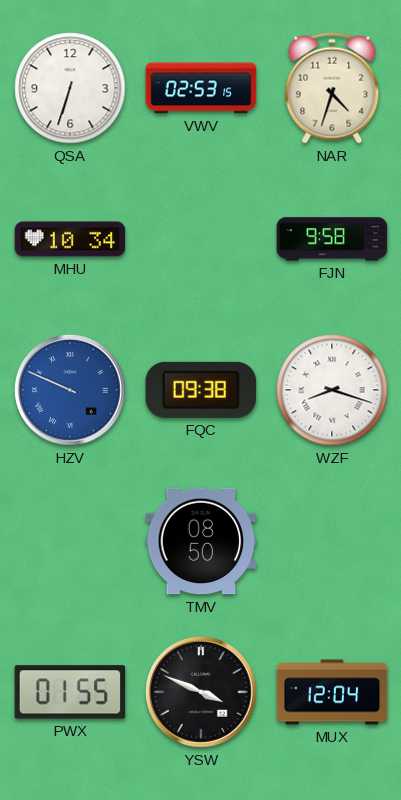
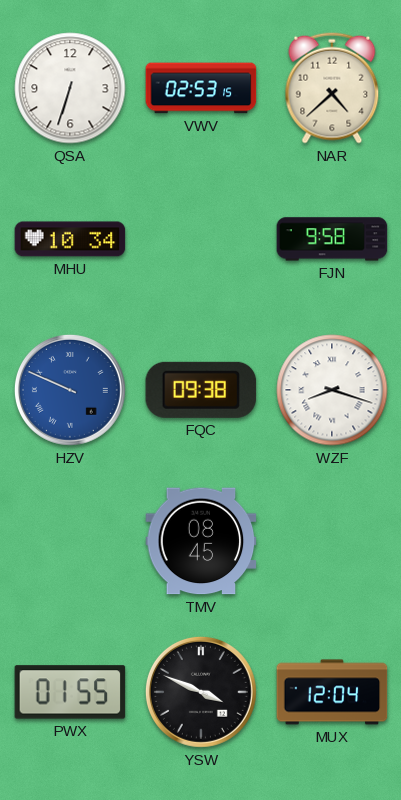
NAR: 4:33 -> 4:38
TMV: 08:50 -> 08:45
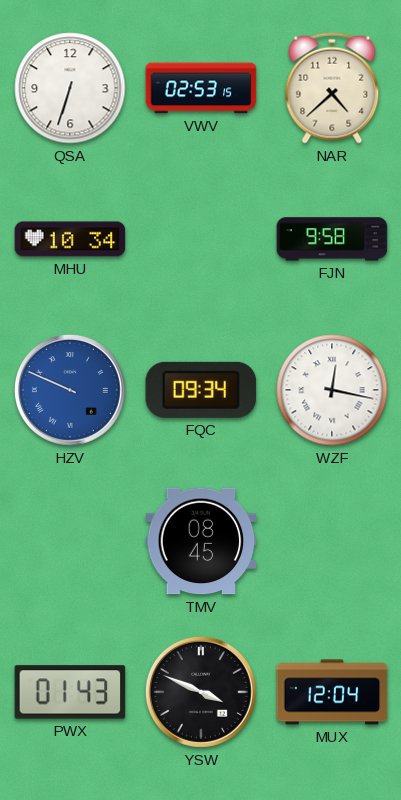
FQC: 09:38 -> 09:34
WZF: 8:18 -> 12:17
PWX: 01:55 -> 01:43
